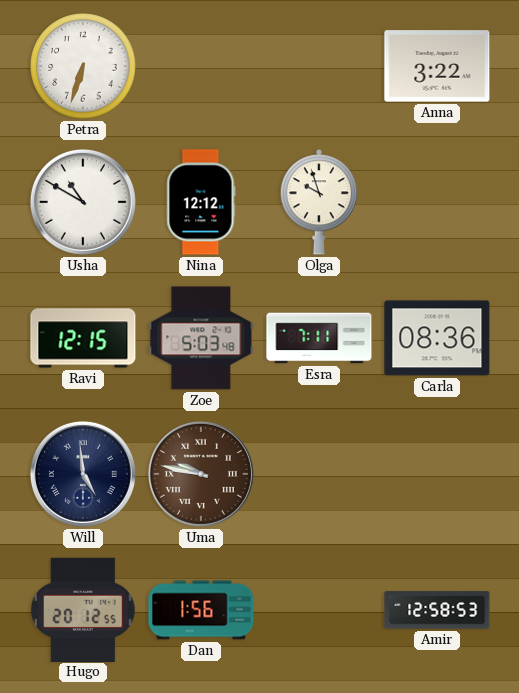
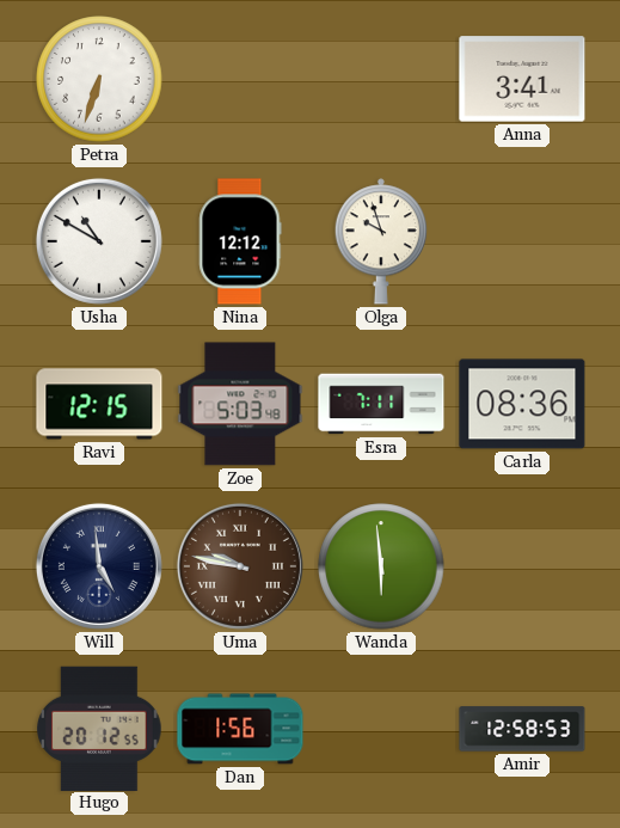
Anna: 3:22 -> 3:41
Wanda: none -> 5:59
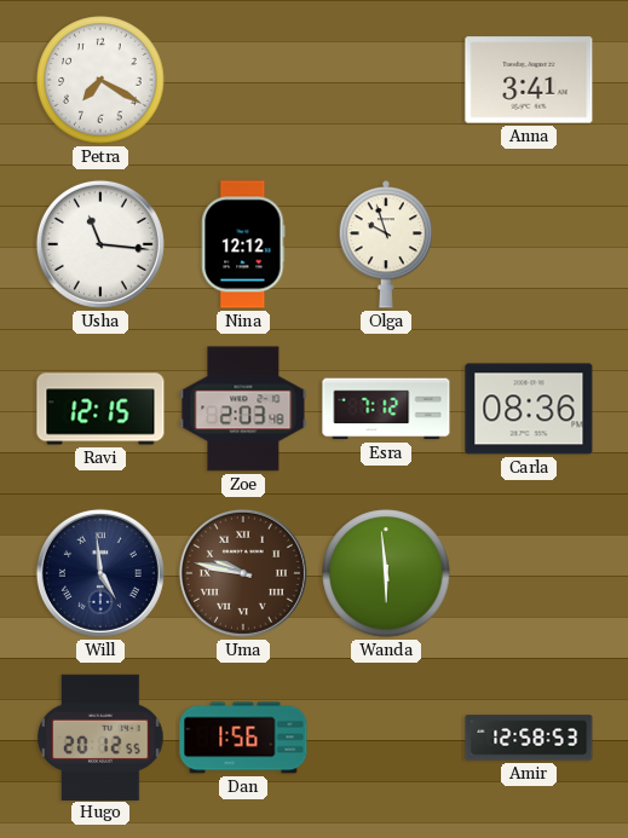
Petra: 6:33 -> 7:20
Usha: 10:50 -> 11:16
Zoe: 5:03 -> 2:03
Esra: 7:11 -> 7:12
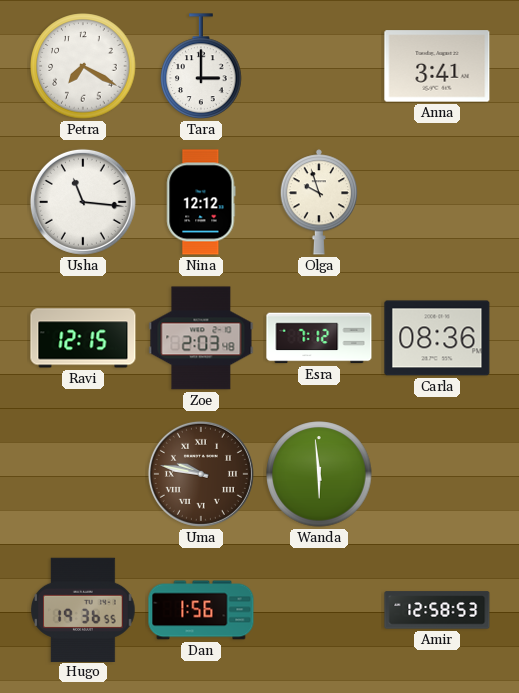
Tara: none -> 3:00
Will: 4:59 -> none
Hugo: 20:12 -> 19:36
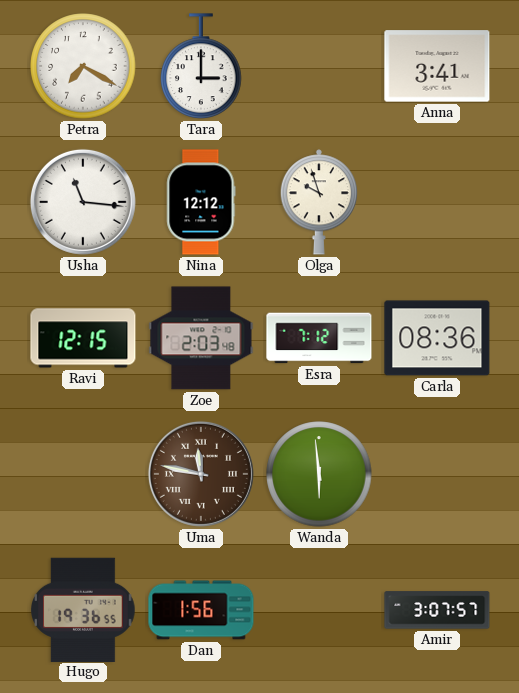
Uma: 9:47 -> 11:47
Amir: 12:58 -> 3:07
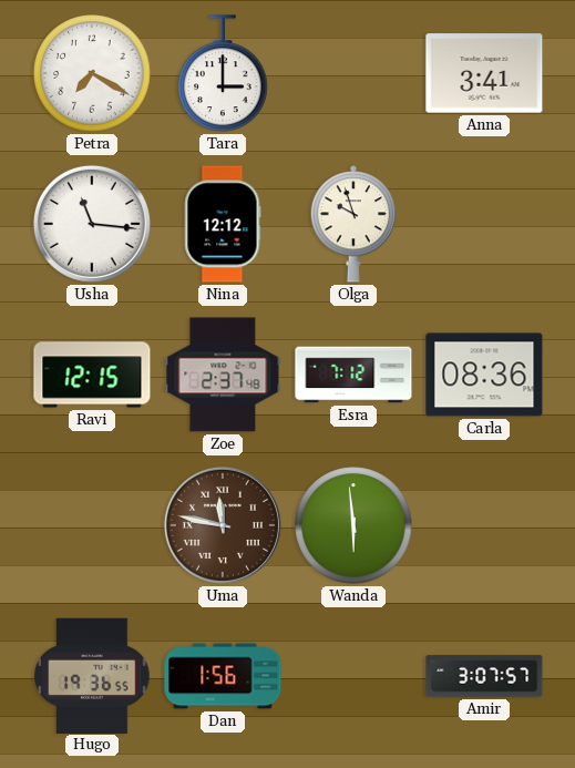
Zoe: 2:03 -> 2:37
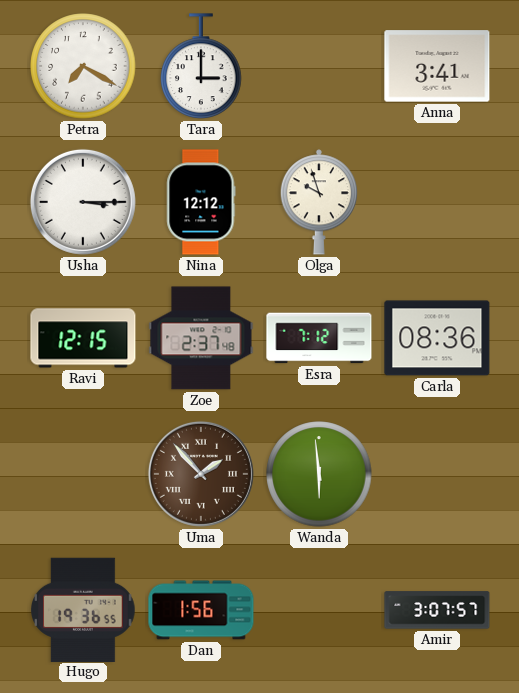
Usha: 11:16 -> 3:15
Uma: 11:47 -> 1:53
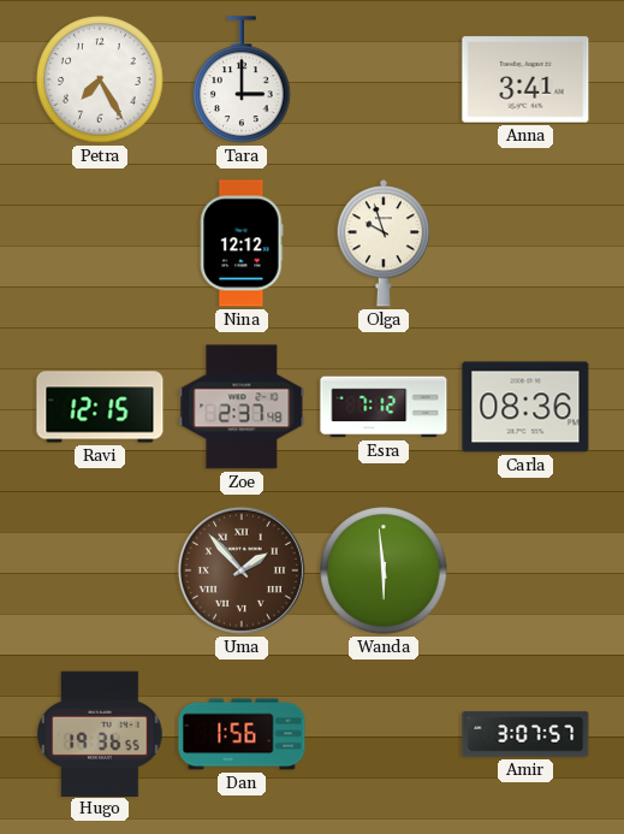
Petra: 7:20 -> 7:25
Usha: 3:15 -> none
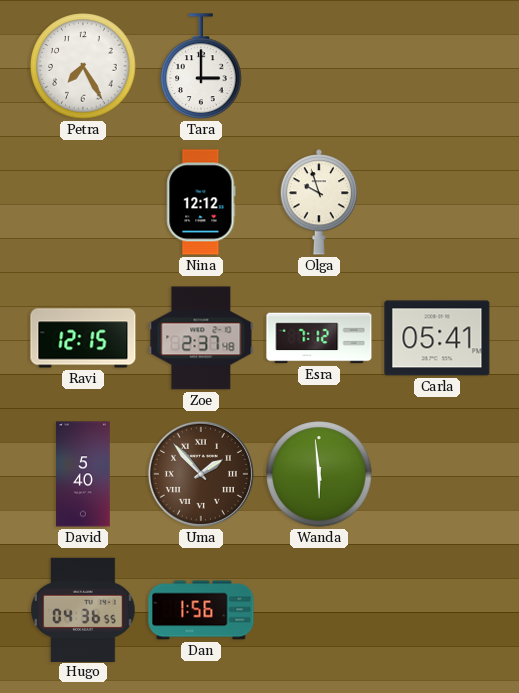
Anna: 3:41 -> none
Carla: 08:36 -> 05:41
David: none -> 5:40
Hugo: 19:36 -> 04:36
Amir: 3:07 -> none
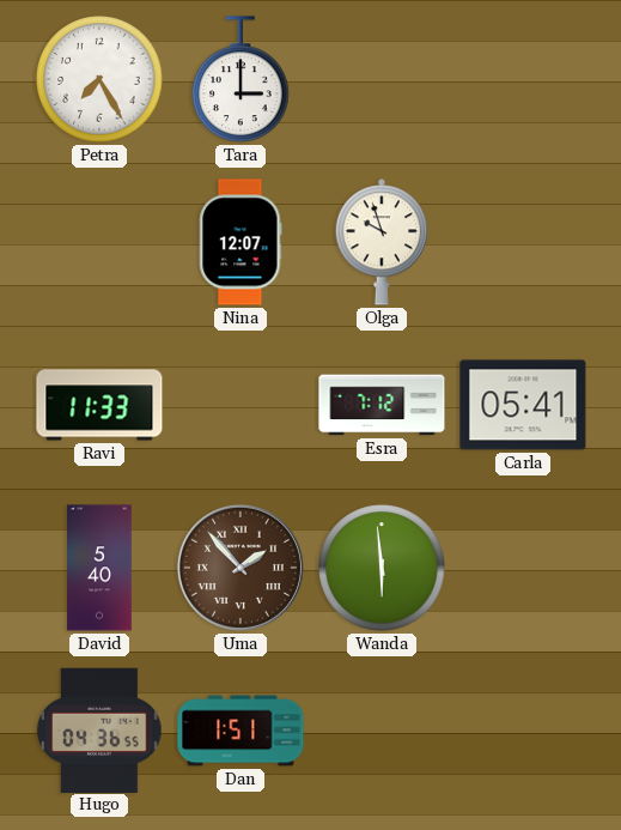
Nina: 12:12 -> 12:07
Ravi: 12:15 -> 11:33
Zoe: 2:37 -> none
Dan: 1:56 -> 1:51
